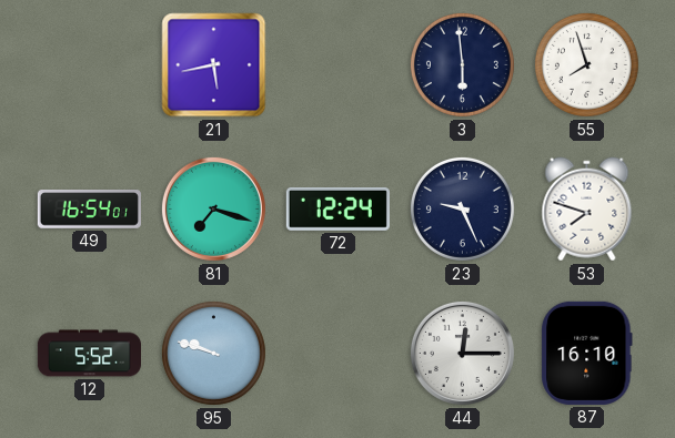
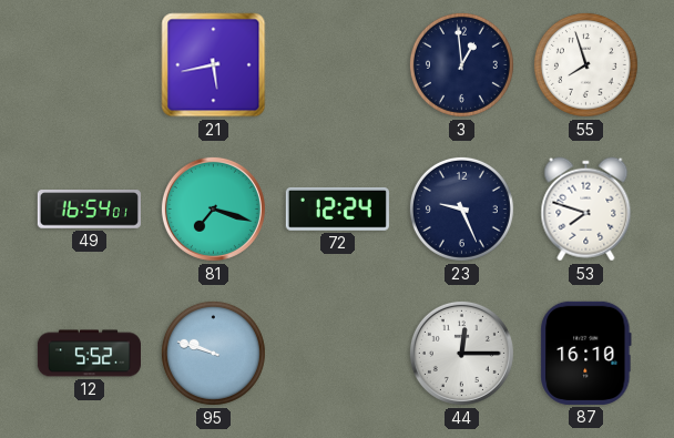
3: 5:59 -> 12:59
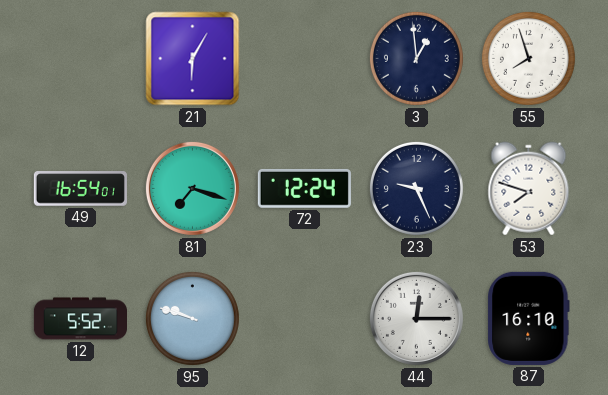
21: 5:43 -> 6:05
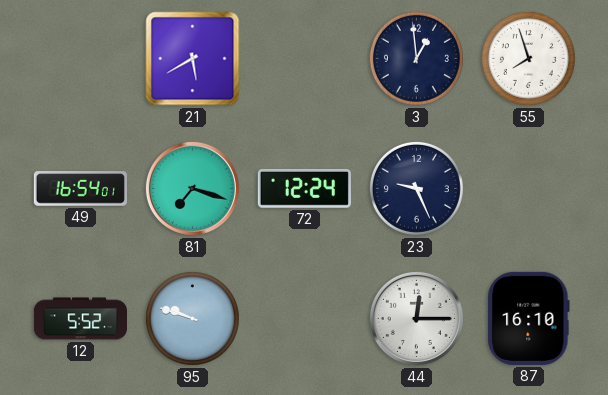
21: 6:05 -> 5:40
53: 7:48 -> none
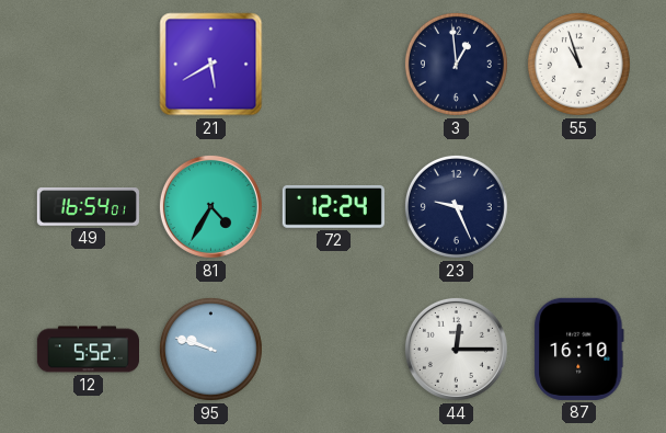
55: 7:57 -> 10:57
81: 7:18 -> 4:35
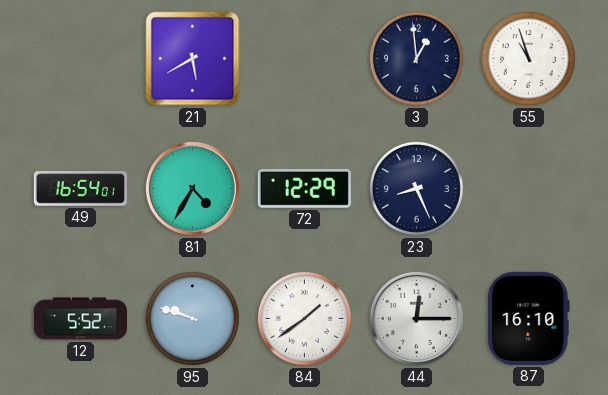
72: 12:24 -> 12:29
23: 9:26 -> 8:26
84: none -> 1:39
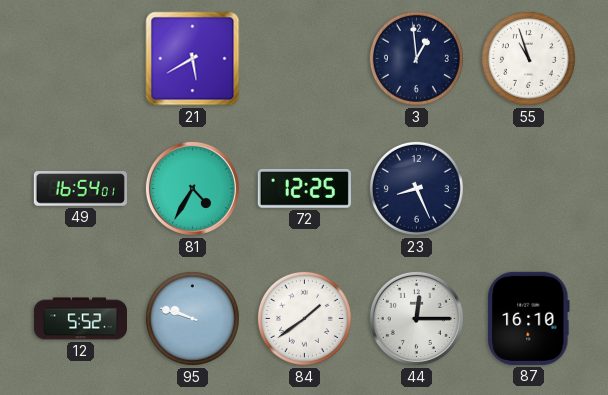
72: 12:29 -> 12:25
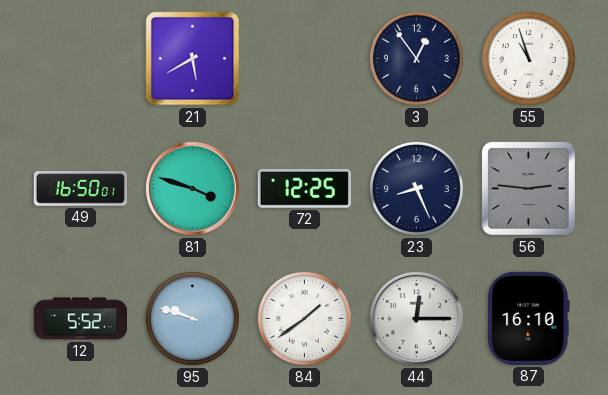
3: 12:59 -> 12:54
49: 16:54 -> 16:50
81: 4:35 -> 3:48
56: none -> 2:46
